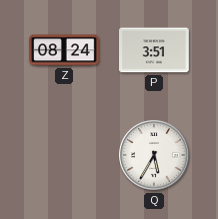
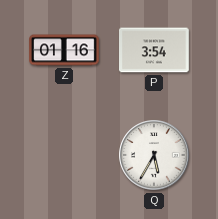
Z: 08:24 -> 01:16
P: 3:51 -> 3:54
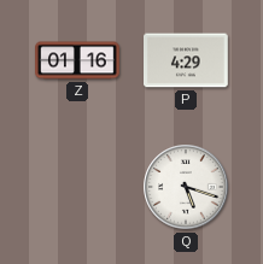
P: 3:54 -> 4:29
Q: 5:35 -> 5:18
